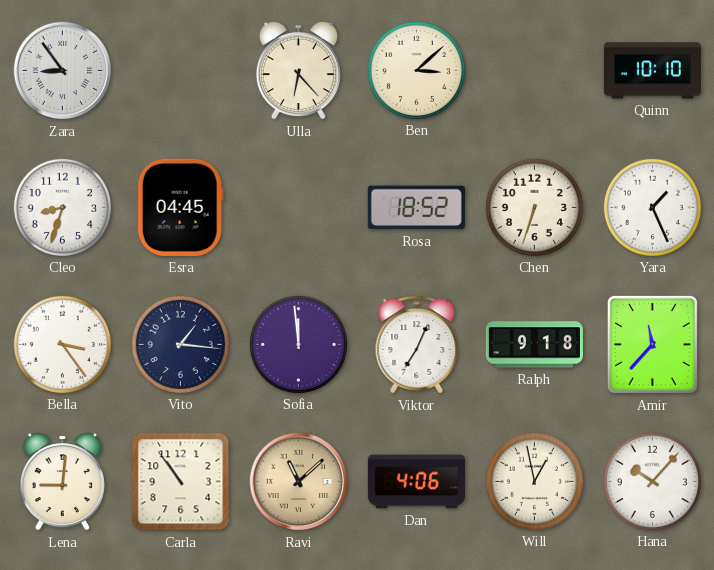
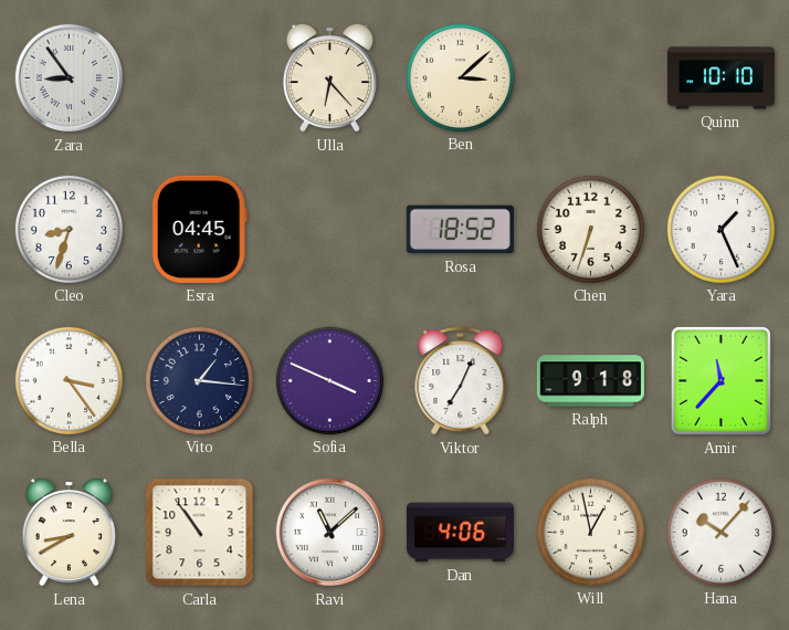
Sofia: 11:59 -> 3:49
Lena: 9:01 -> 8:40
Ravi dial: champagne -> white
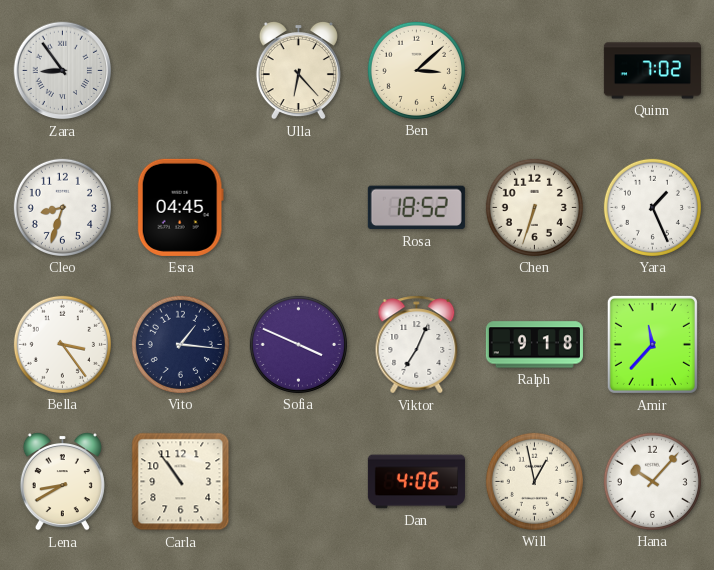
Quinn: 10:10 -> 7:02
Ravi: 11:08 -> none
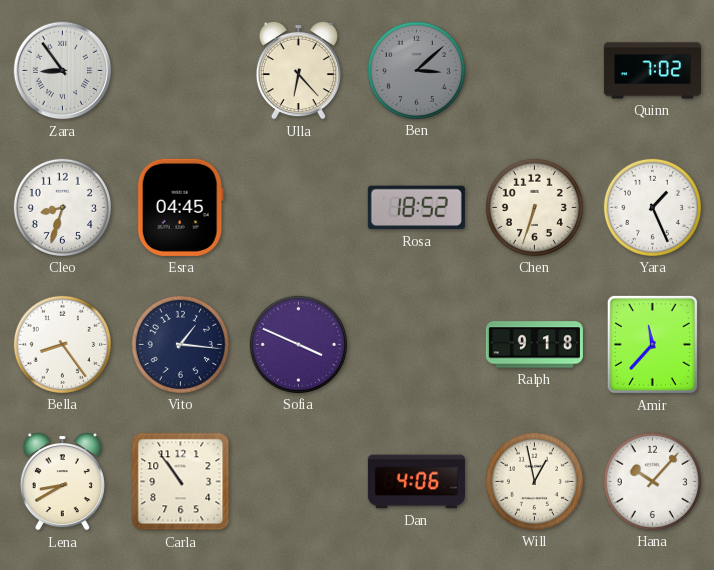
Ben dial: cream -> grey
Bella: 3:24 -> 8:24
Viktor: 7:04 -> none
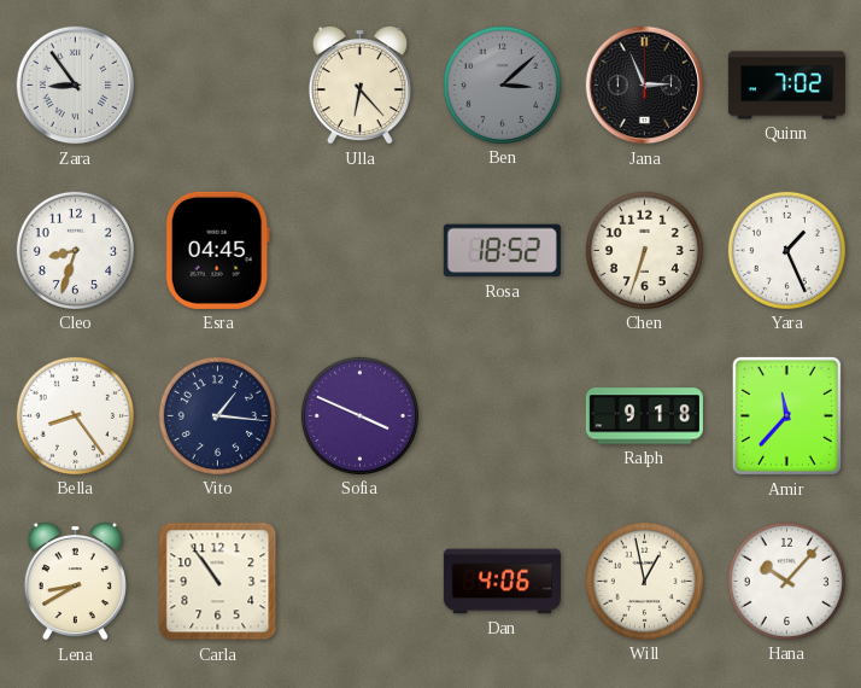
Jana: none -> 2:56
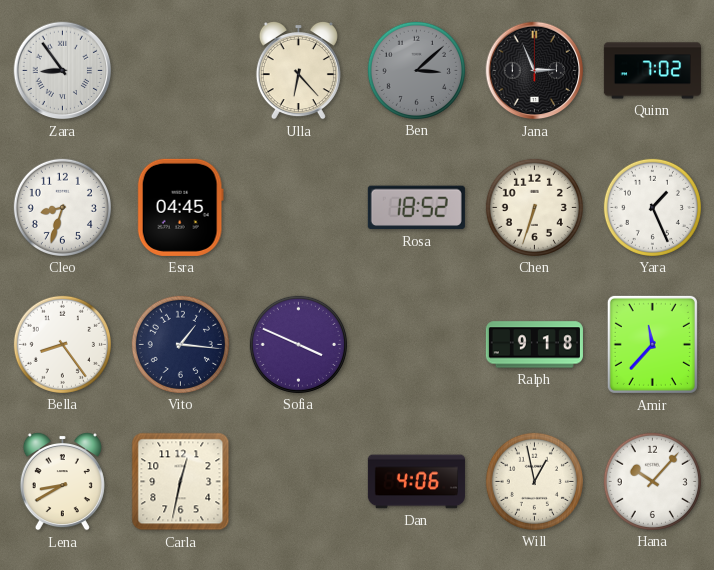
Carla: 10:54 -> 12:32
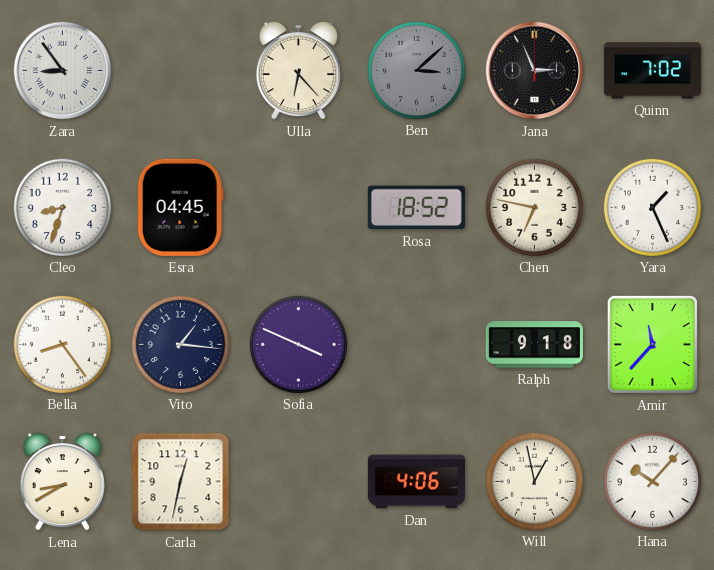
Chen: 6:33 -> 6:47
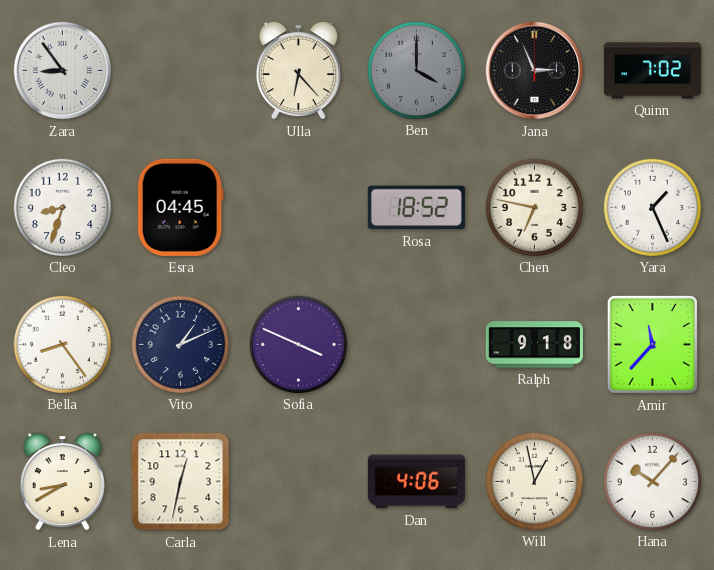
Ben: 3:08 -> 4:00
Vito: 1:16 -> 1:11
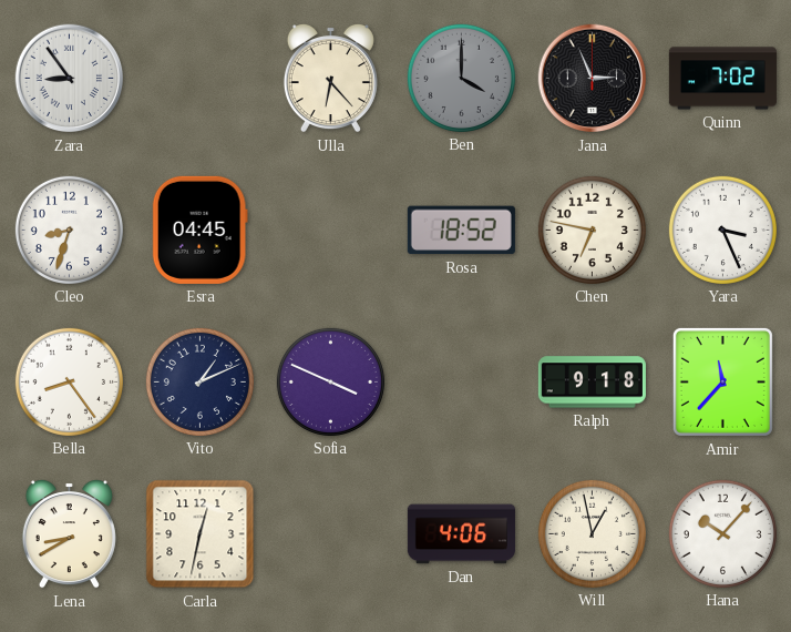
Yara: 1:26 -> 3:26
